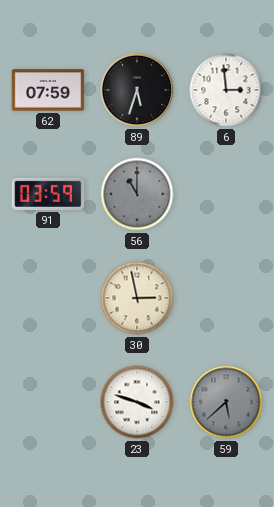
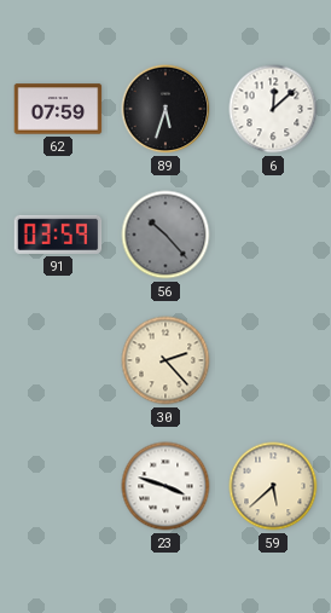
6: 2:59 -> 12:08
56: 11:00 -> 10:23
30: 2:58 -> 2:23
59 dial: grey -> cream
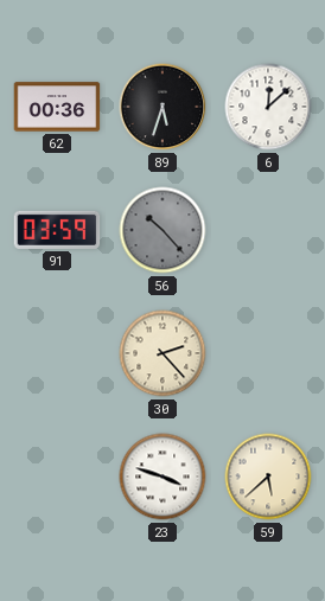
62: 07:59 -> 00:36
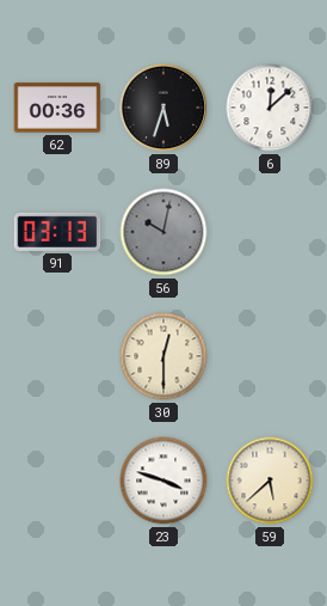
91: 03:59 -> 03:13
56: 10:23 -> 10:02
30: 2:23 -> 12:30
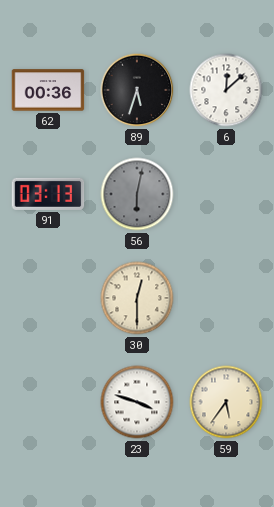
56: 10:02 -> 6:02
59: 5:38 -> 5:36
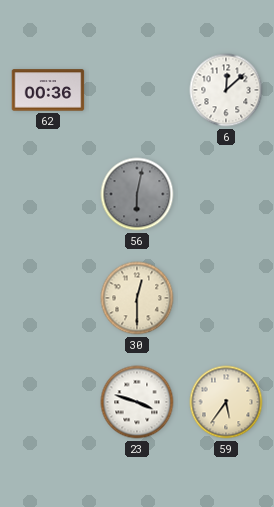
89: 5:33 -> none
91: 03:13 -> none
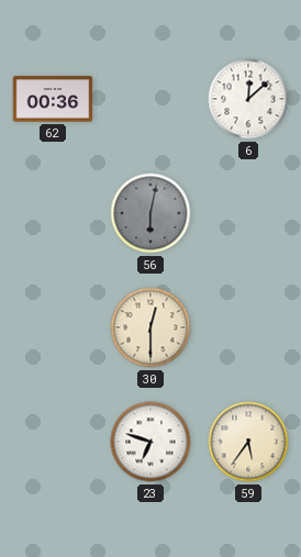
23: 3:48 -> 6:48
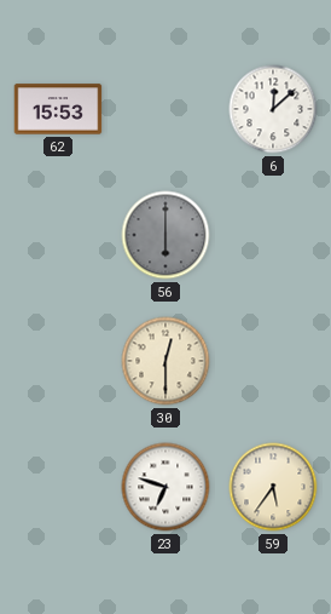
62: 00:36 -> 15:53
56: 6:02 -> 6:00
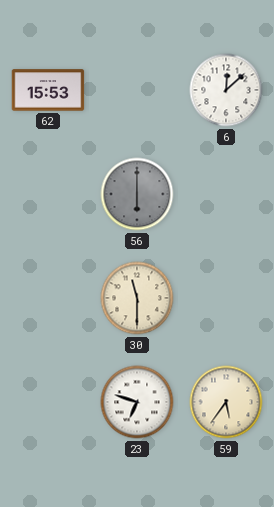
30: 12:30 -> 11:30
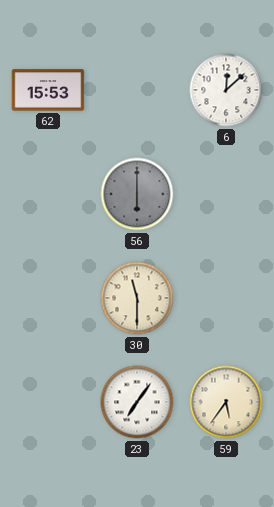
23: 6:48 -> 7:06
